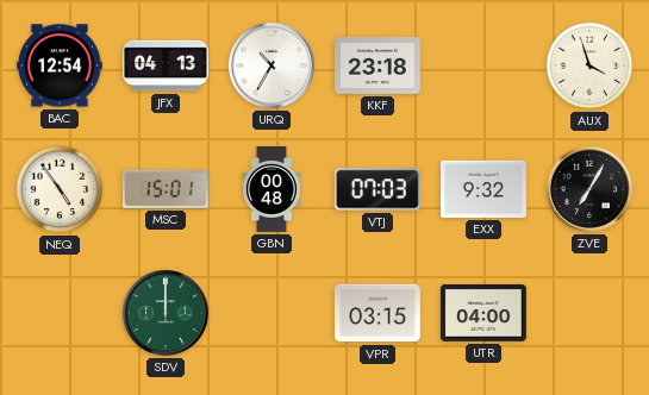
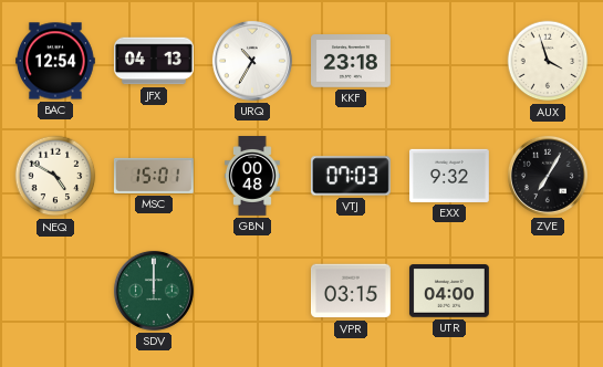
NEQ: 4:54 -> 4:50
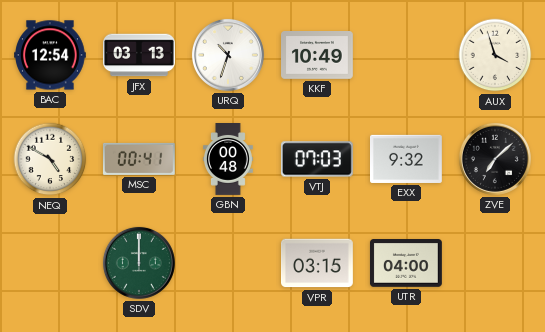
JFX: 04:13 -> 03:13
URQ: 10:35 -> 10:33
KKF: 23:18 -> 10:49
MSC: 15:01 -> 00:41
ZVE: 7:05 -> 7:08
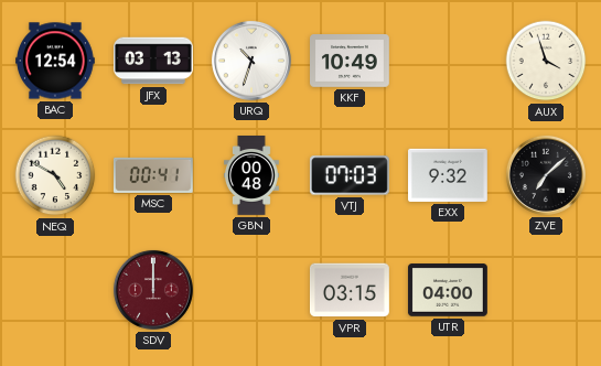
SDV dial: green -> burgundy
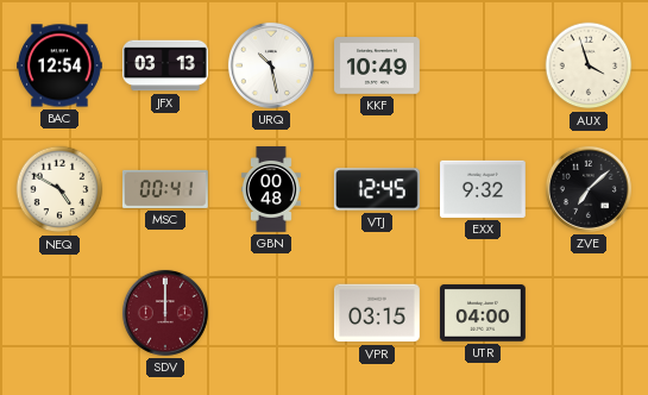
URQ: 10:33 -> 10:28
VTJ: 07:03 -> 12:45
